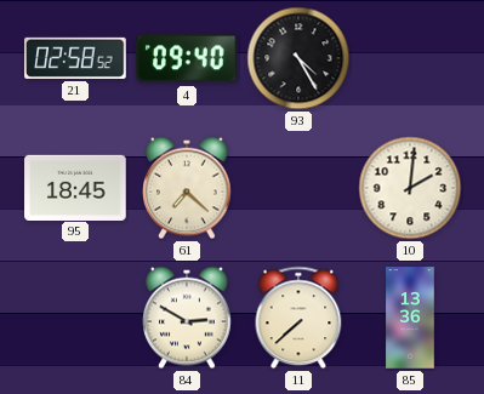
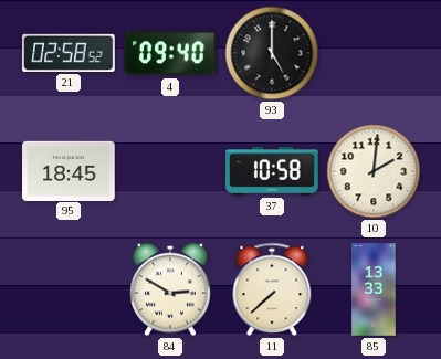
93: 4:25 -> 5:00
61: 7:22 -> none
37: none -> 10:58
85: 13:36 -> 13:33
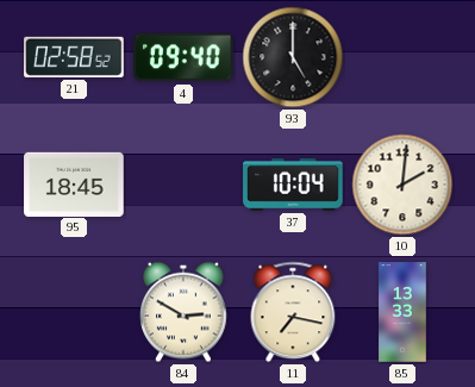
37: 10:58 -> 10:04
11: 7:38 -> 7:17
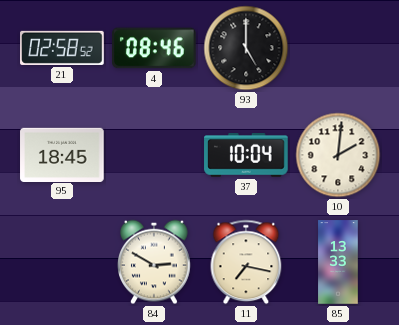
4: 09:40 -> 08:46
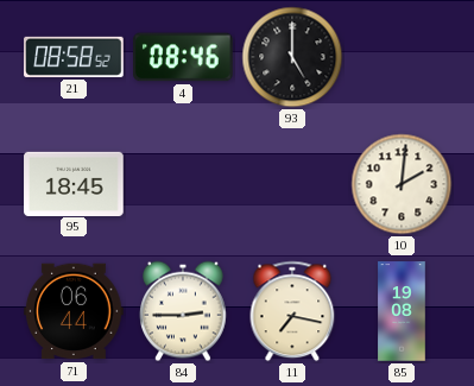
21: 02:58 -> 08:58
37: 10:04 -> none
71: none -> 06:44
84: 2:50 -> 2:45
85: 13:33 -> 19:08
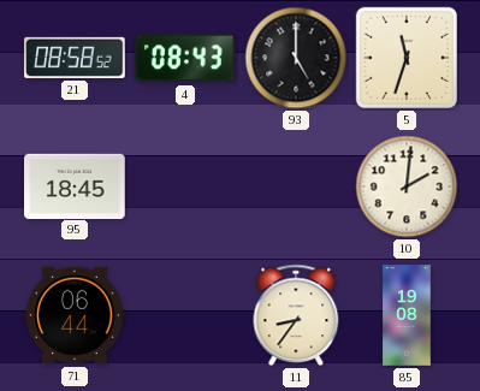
4: 08:46 -> 08:43
5: none -> 11:33
84: 2:45 -> none
11: 7:17 -> 8:36
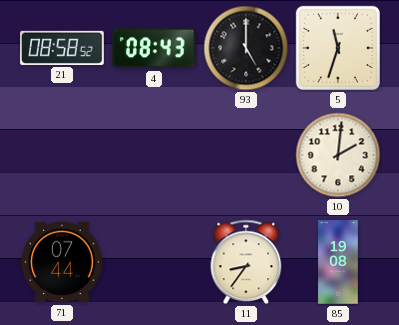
95: 18:45 -> none
71: 06:44 -> 07:44
